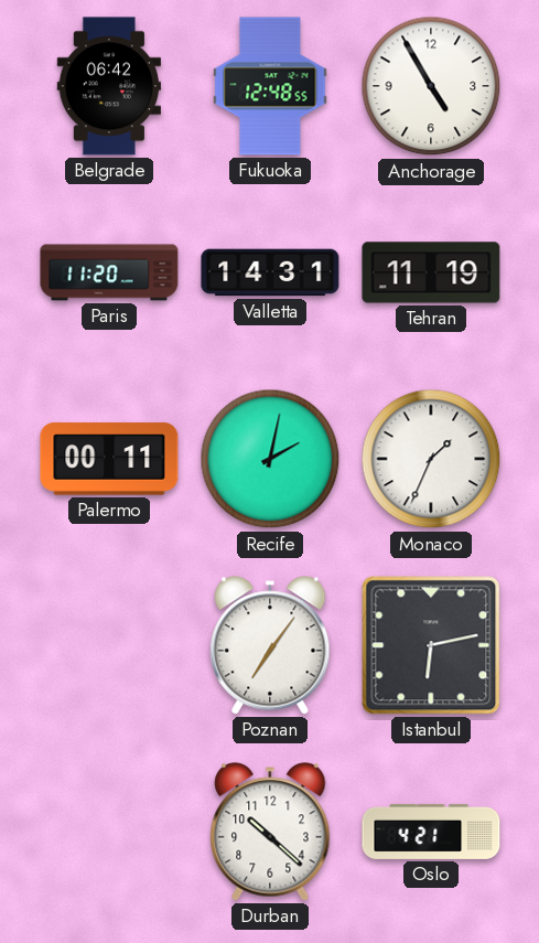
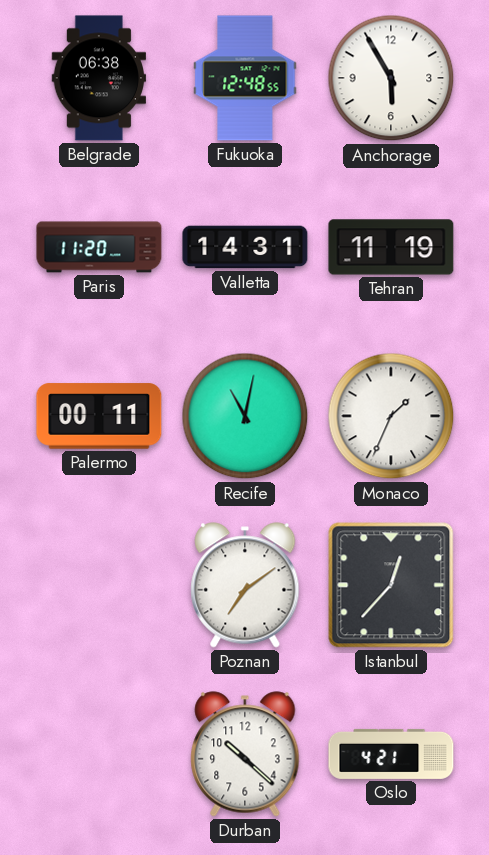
Belgrade: 06:42 -> 06:38
Anchorage: 4:55 -> 5:55
Recife: 2:02 -> 11:02
Poznan: 7:06 -> 7:09
Istanbul: 6:13 -> 12:37
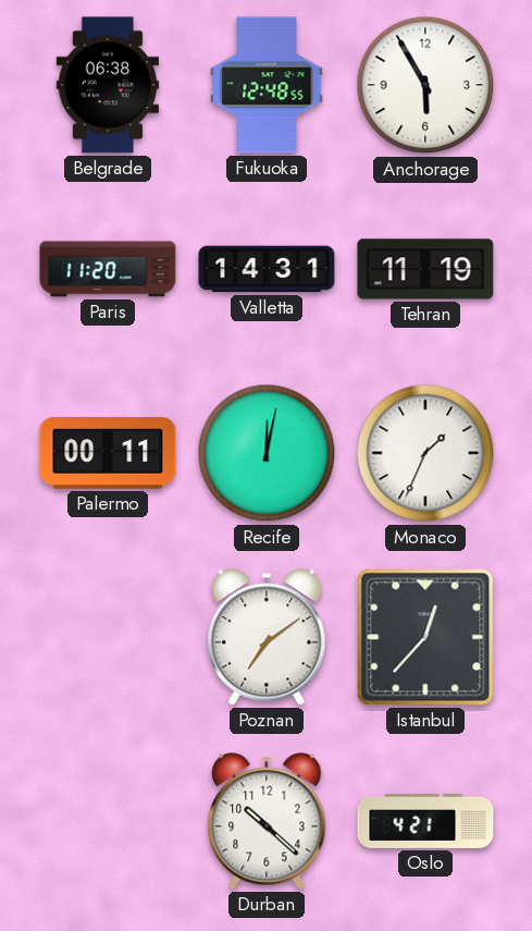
Recife: 11:02 -> 12:02
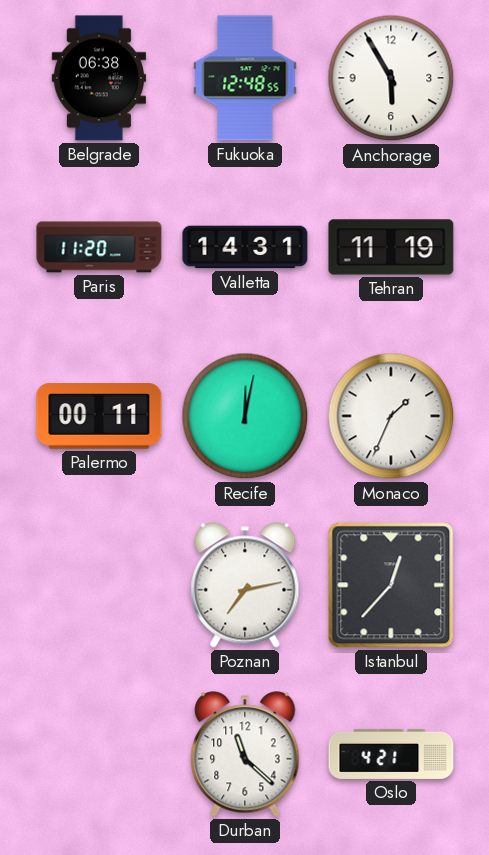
Poznan: 7:09 -> 7:13
Durban: 10:22 -> 11:22
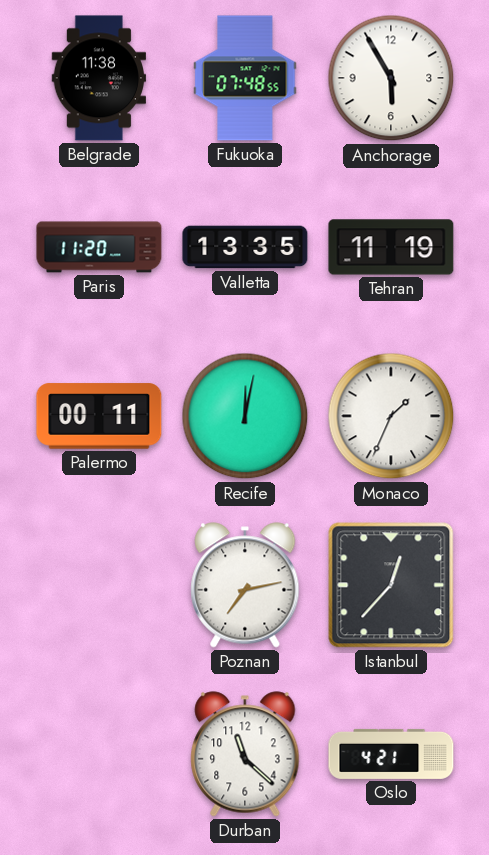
Belgrade: 06:38 -> 11:38
Fukuoka: 12:48 -> 07:48
Valletta: 14:31 -> 13:35
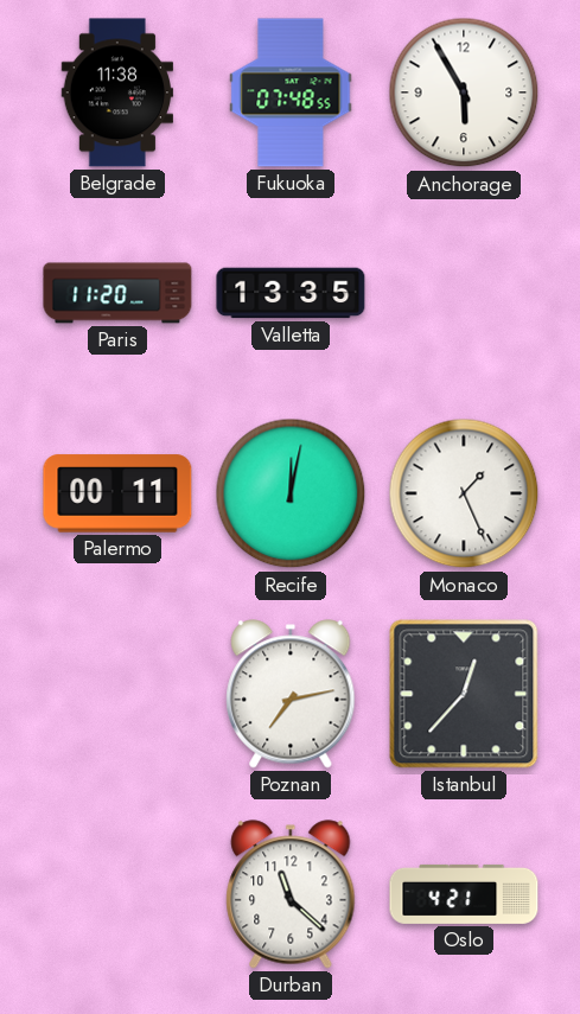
Tehran: 11:19 -> none
Monaco: 1:34 -> 1:26
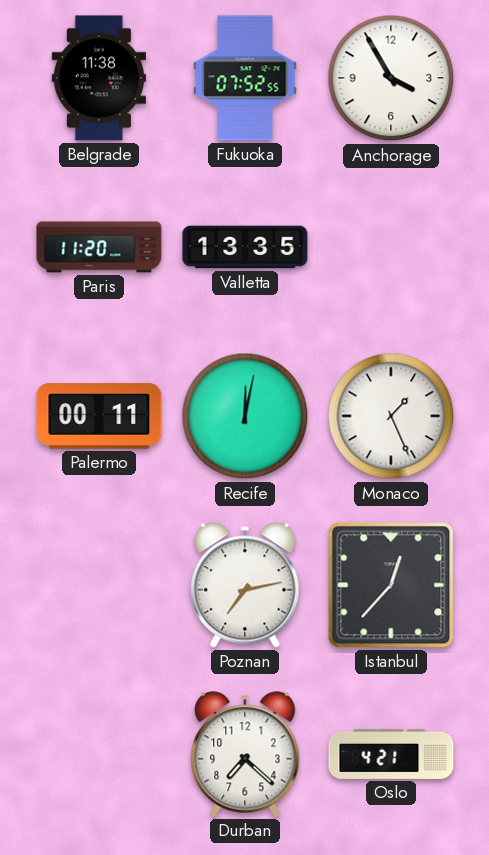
Fukuoka: 07:48 -> 07:52
Anchorage: 5:55 -> 3:55
Durban: 11:22 -> 7:22
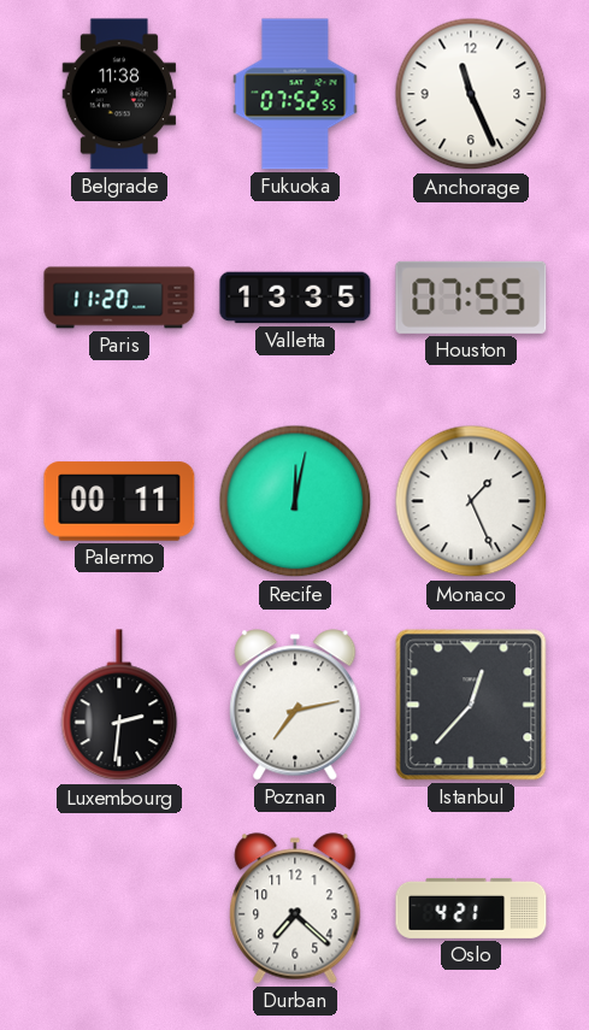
Anchorage: 3:55 -> 11:26
Houston: none -> 07:55
Luxembourg: none -> 2:31
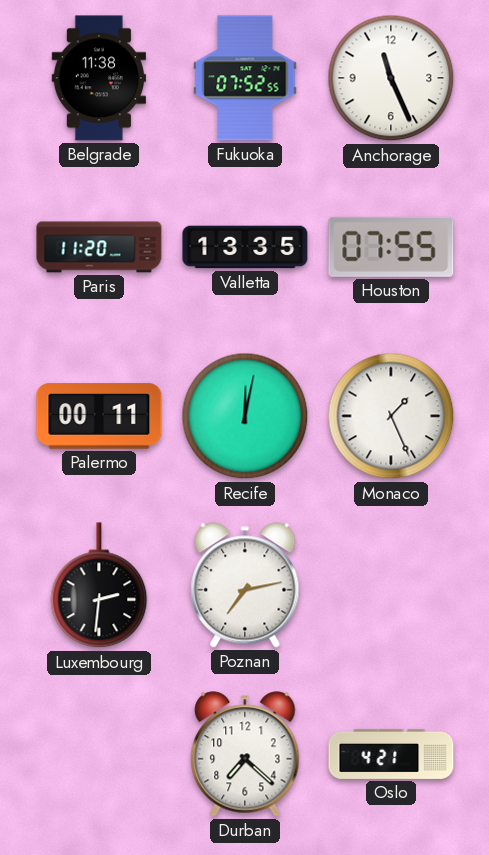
Istanbul: 12:37 -> none
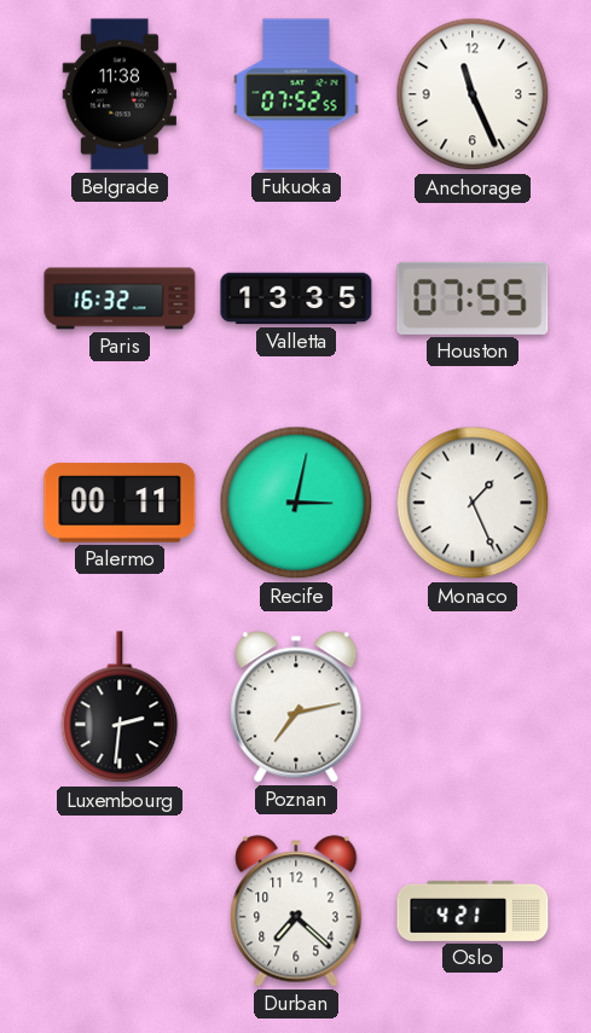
Paris: 11:20 -> 16:32
Recife: 12:02 -> 3:02
